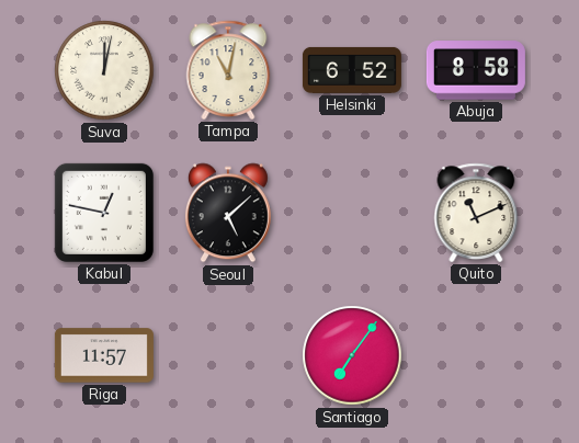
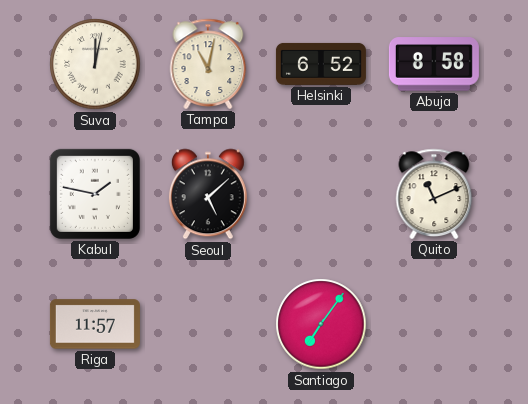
Kabul: 12:47 -> 1:47
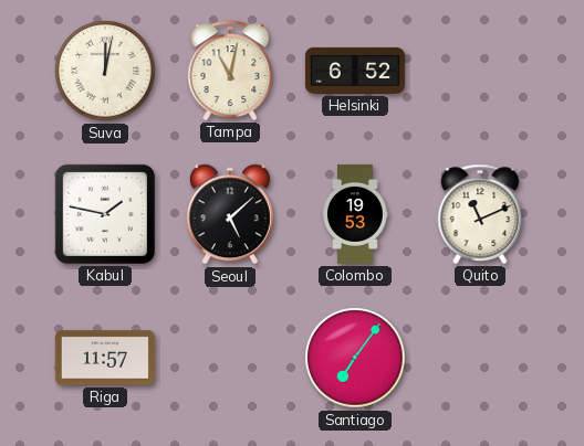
Abuja: 8:58 -> none
Colombo: none -> 19:53
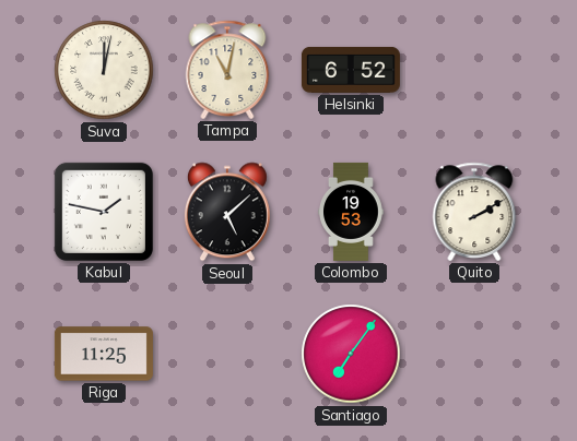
Quito: 11:11 -> 2:10
Riga: 11:57 -> 11:25
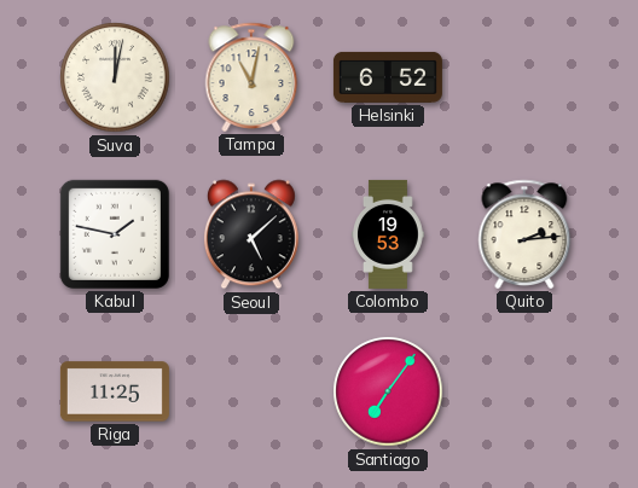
Quito: 2:10 -> 2:14
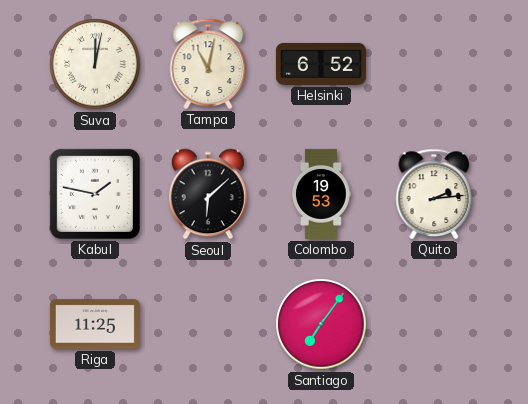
Seoul: 5:08 -> 6:08
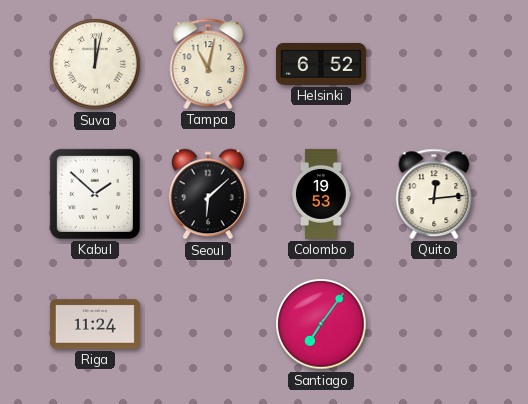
Kabul: 1:47 -> 1:52
Quito: 2:14 -> 12:14
Riga: 11:25 -> 11:24
